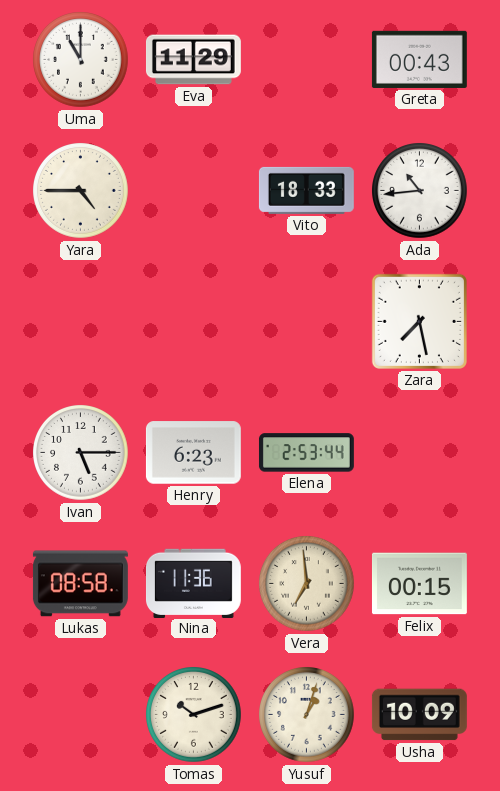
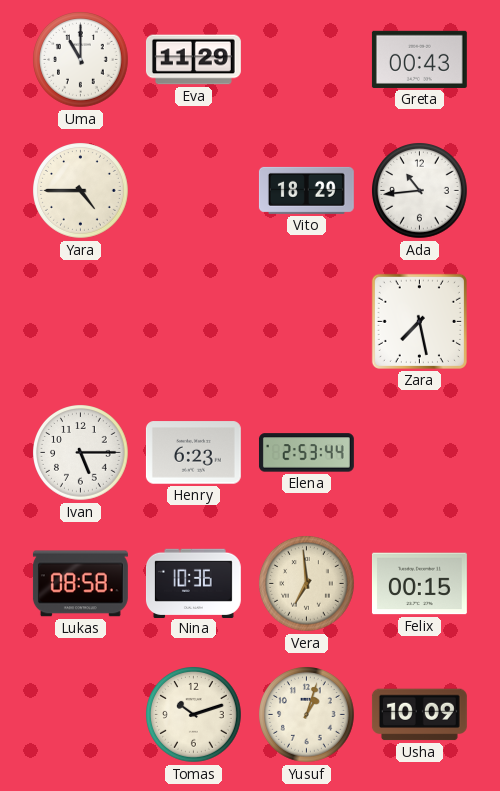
Vito: 18:33 -> 18:29
Nina: 11:36 -> 10:36
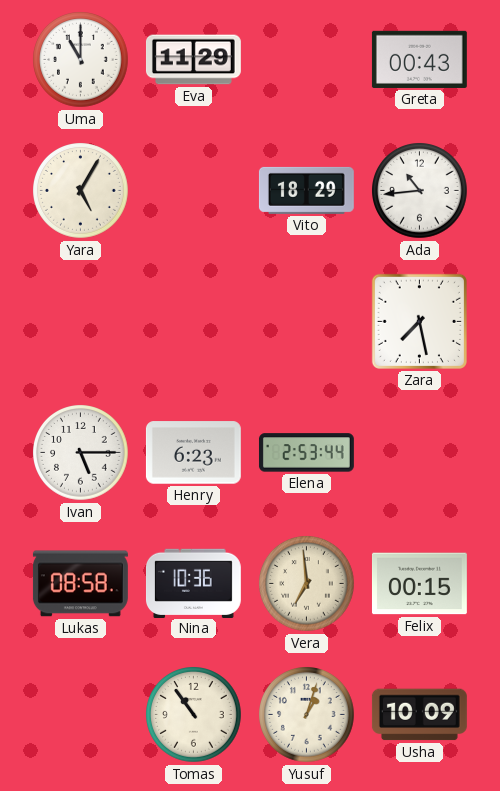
Yara: 4:45 -> 5:05
Tomas: 10:12 -> 10:54
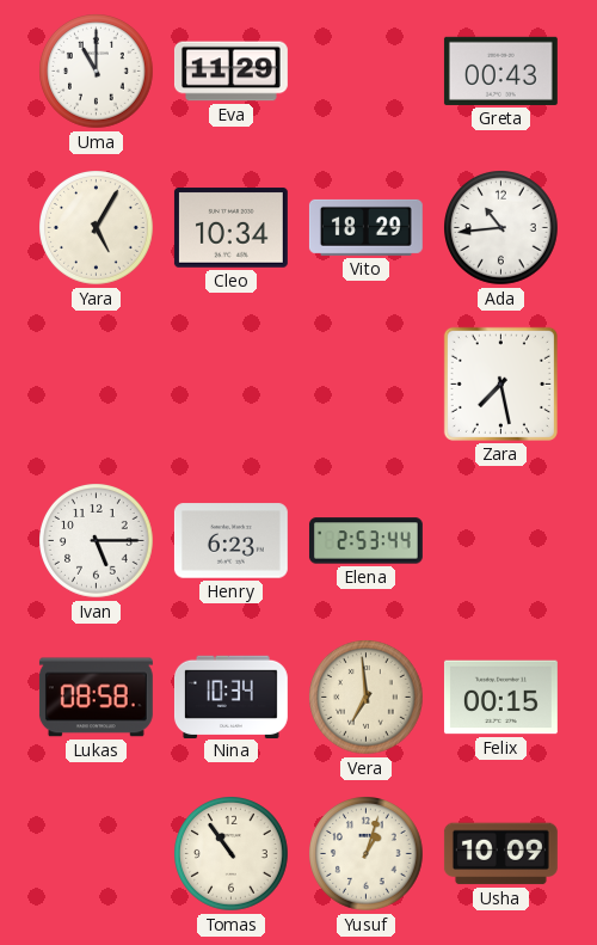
Cleo: none -> 10:34
Nina: 10:36 -> 10:34
